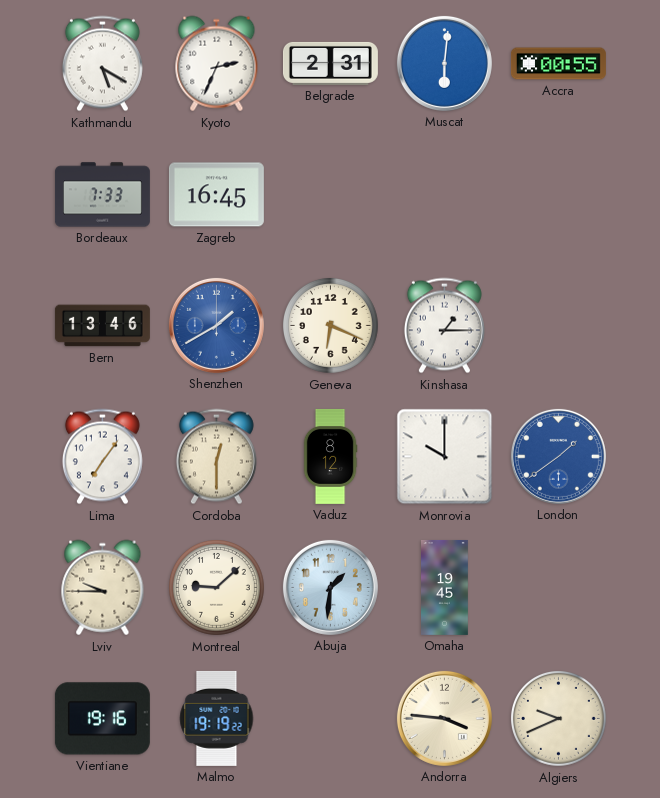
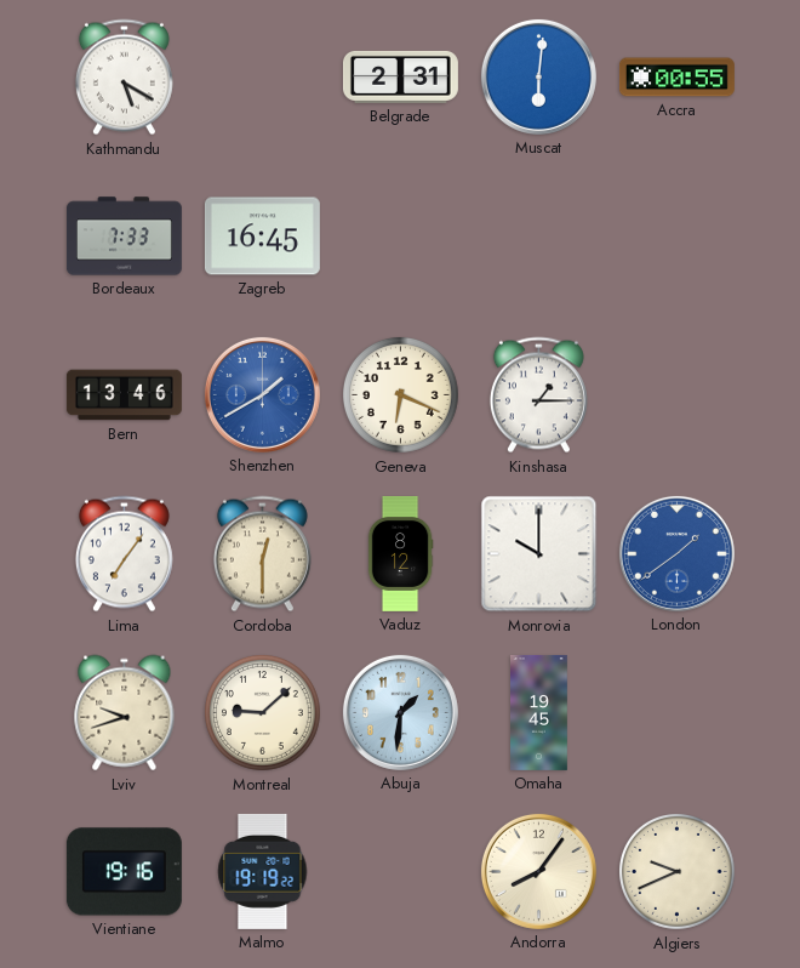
Kyoto: 2:34 -> none
Lviv: 9:45 -> 9:42
Andorra: 3:46 -> 8:06
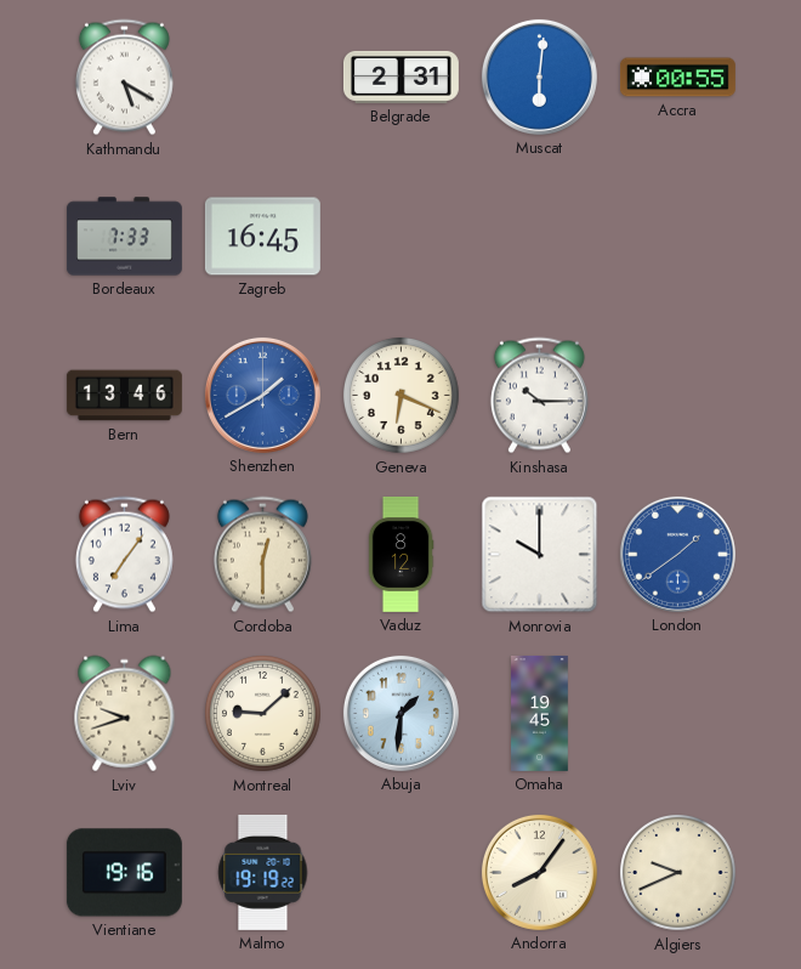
Kinshasa: 1:15 -> 10:15
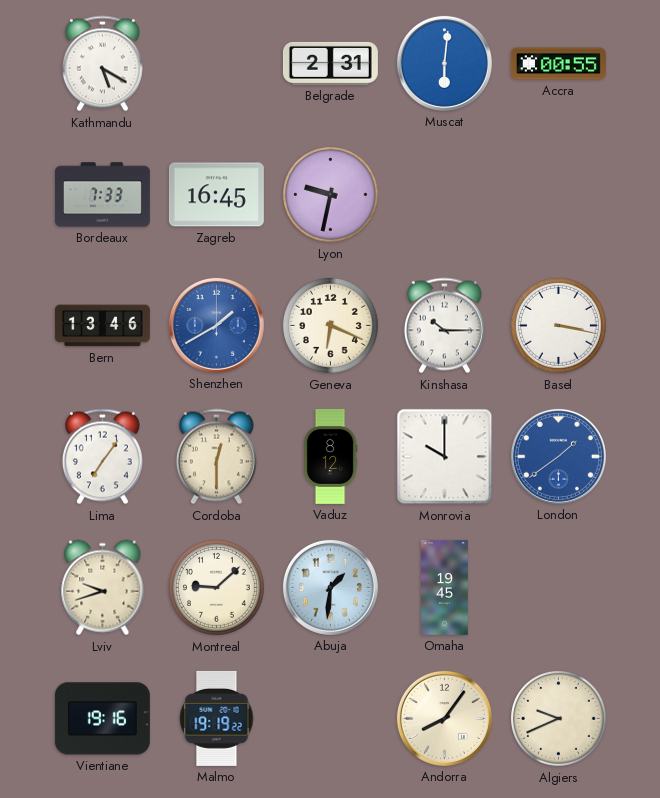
Lyon: none -> 9:32
Basel: none -> 3:17
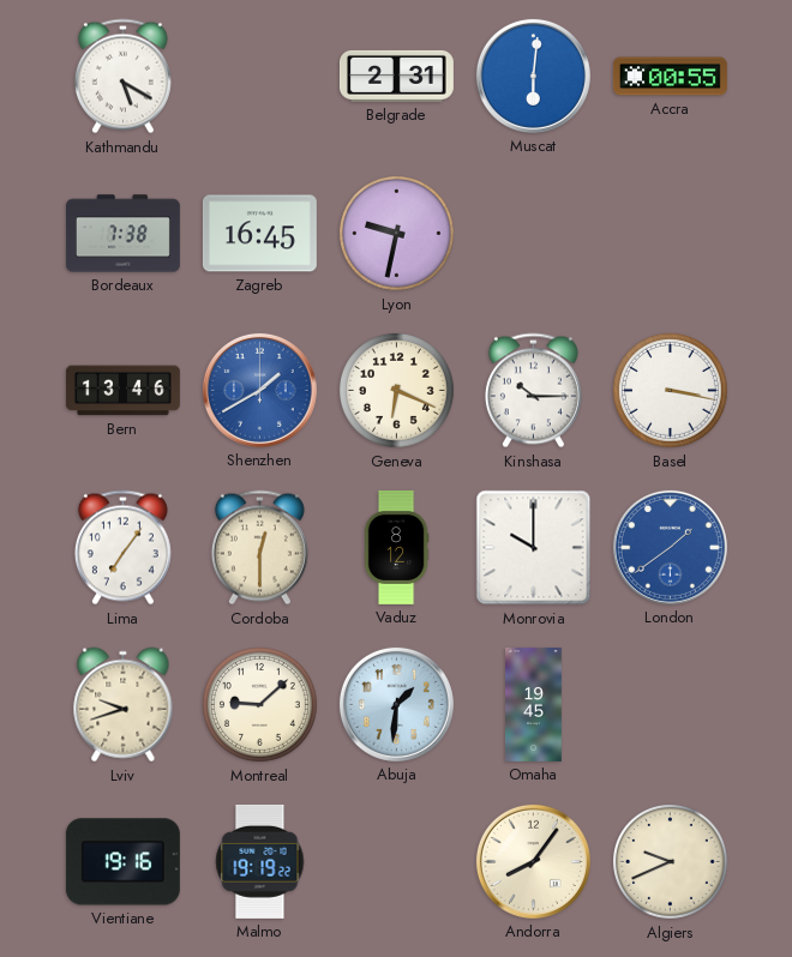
Bordeaux: 7:33 -> 7:38
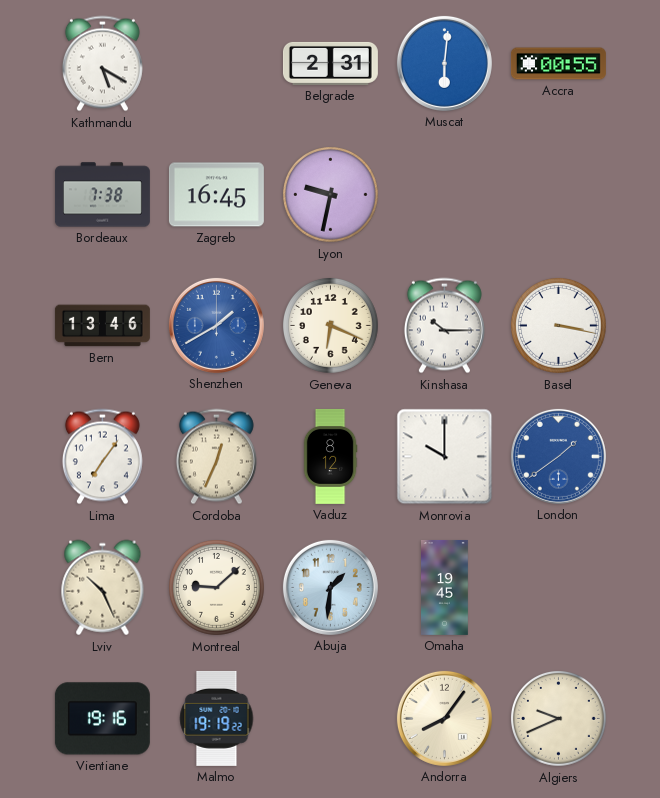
Cordoba: 12:30 -> 12:34
Lviv: 9:42 -> 10:26
